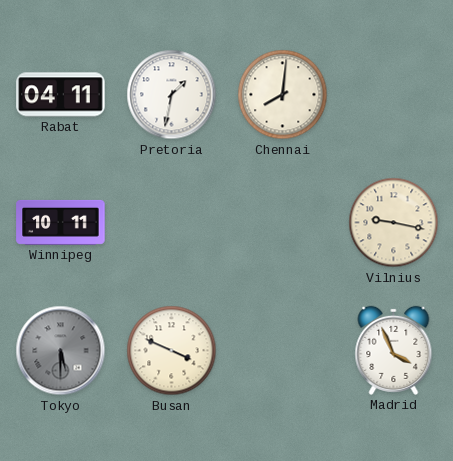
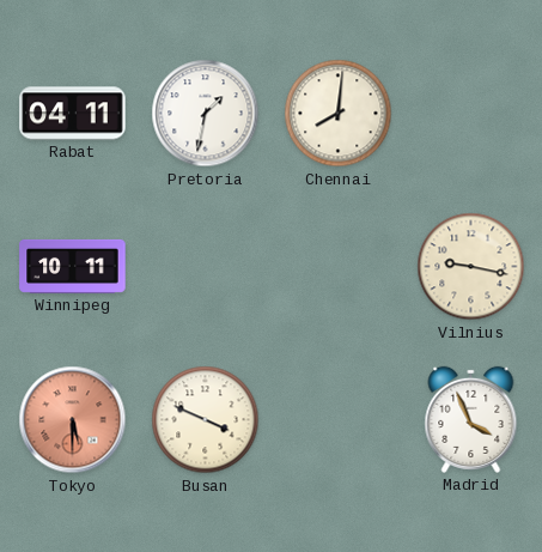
Tokyo dial: grey -> salmon
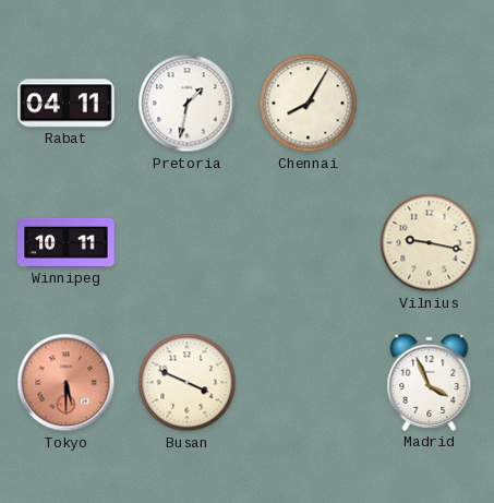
Chennai: 8:01 -> 8:05
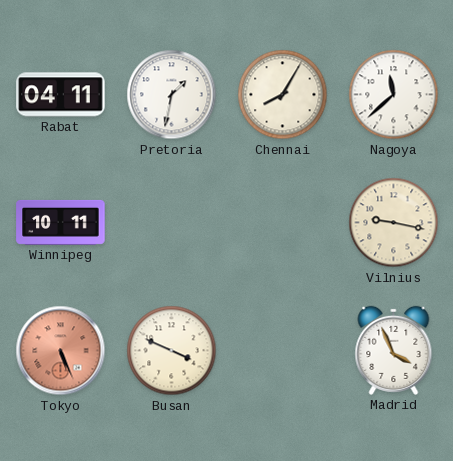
Nagoya: none -> 11:38
Tokyo: 5:30 -> 5:26
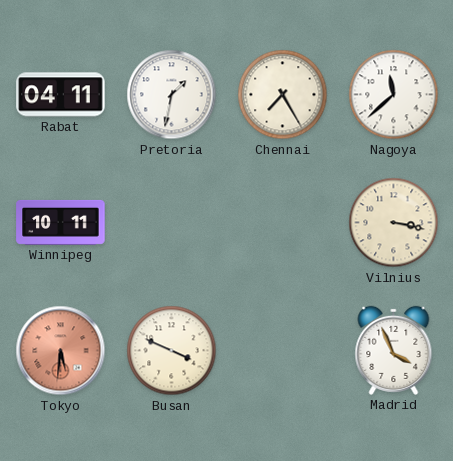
Chennai: 8:05 -> 7:25
Vilnius: 9:17 -> 3:17
Tokyo: 5:26 -> 5:31
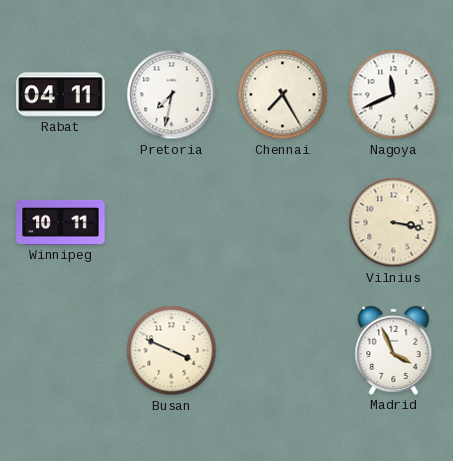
Pretoria: 1:32 -> 7:32
Nagoya: 11:38 -> 11:41
Tokyo: 5:31 -> none
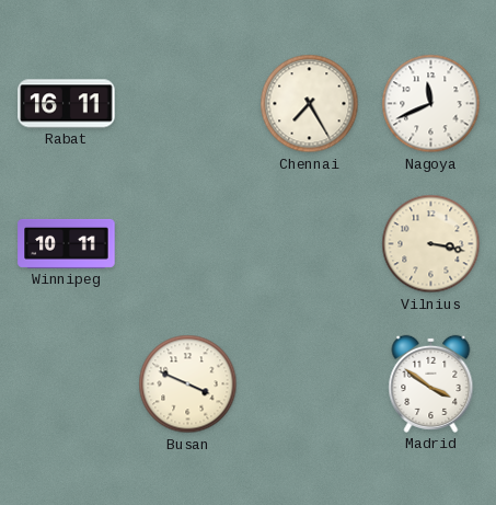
Rabat: 04:11 -> 16:11
Pretoria: 7:32 -> none
Madrid: 3:56 -> 3:51
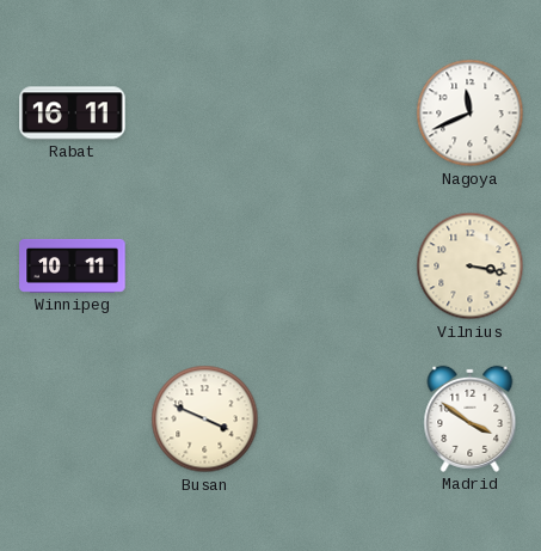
Chennai: 7:25 -> none
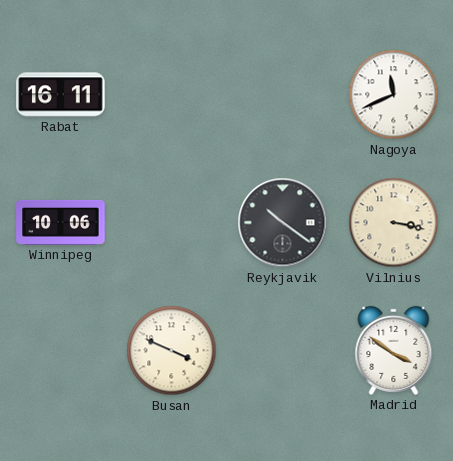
Winnipeg: 10:11 -> 10:06
Reykjavik: none -> 10:21
